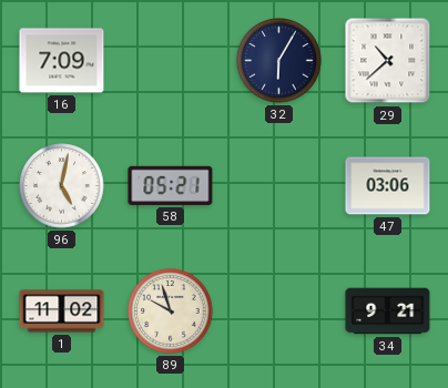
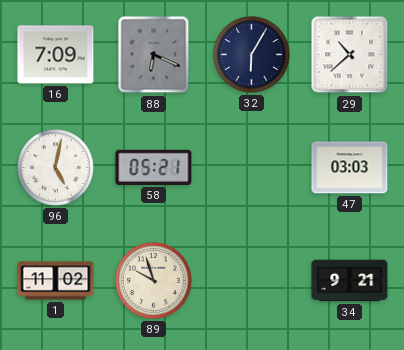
88: none -> 6:19
47: 03:06 -> 03:03
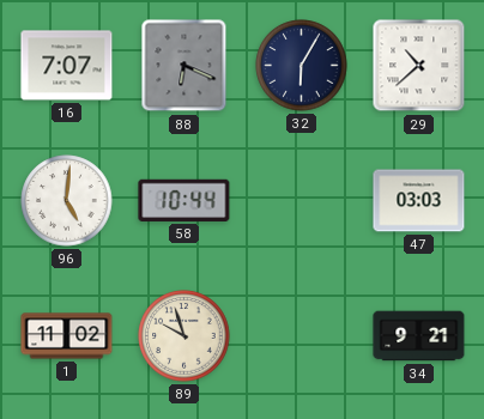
16: 7:09 -> 7:07
96: 5:02 -> 5:01
58: 05:21 -> 10:44
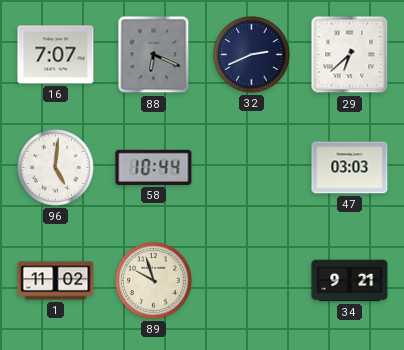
32: 6:05 -> 2:41
29: 10:38 -> 6:38
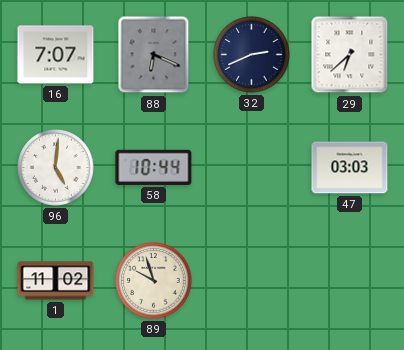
34: 9:21 -> none
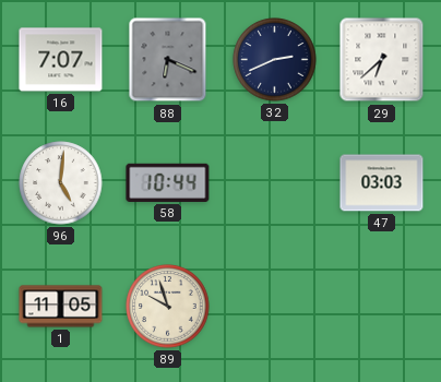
1: 11:02 -> 11:05
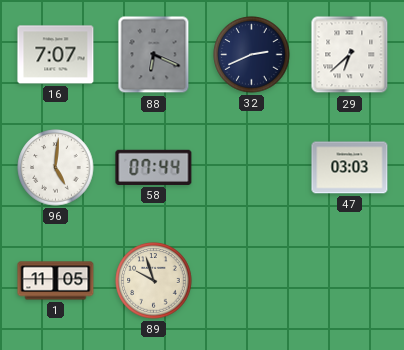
58: 10:44 -> 07:44
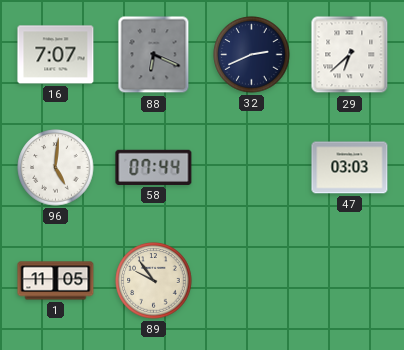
89: 9:57 -> 9:54
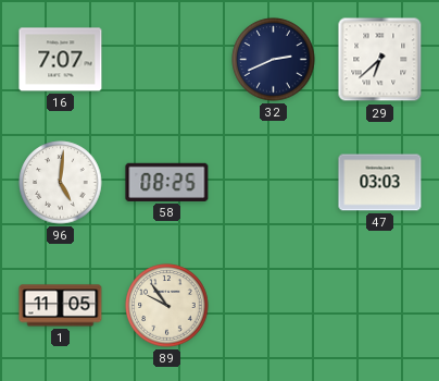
88: 6:19 -> none
58: 07:44 -> 08:25
